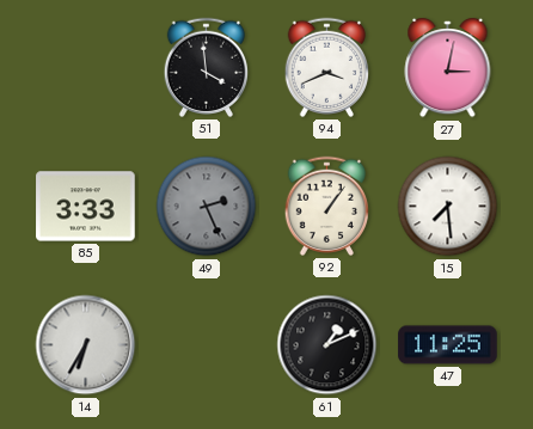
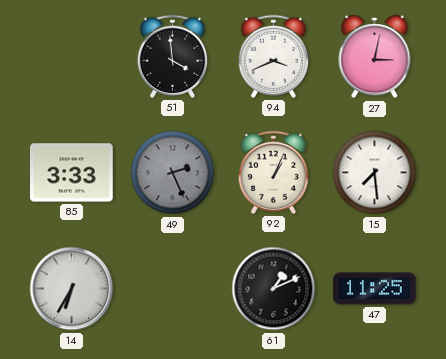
92: 1:06 -> 1:04
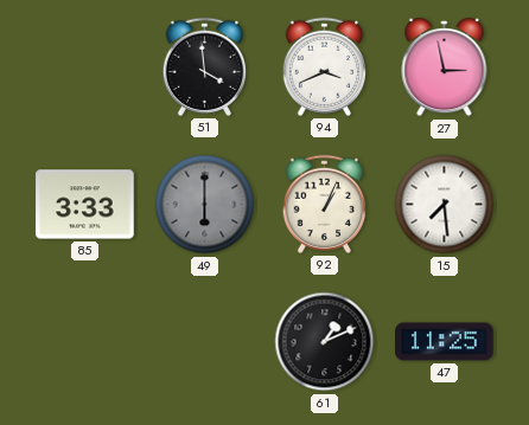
27: 3:02 -> 2:58
49: 2:26 -> 6:00
14: 6:35 -> none
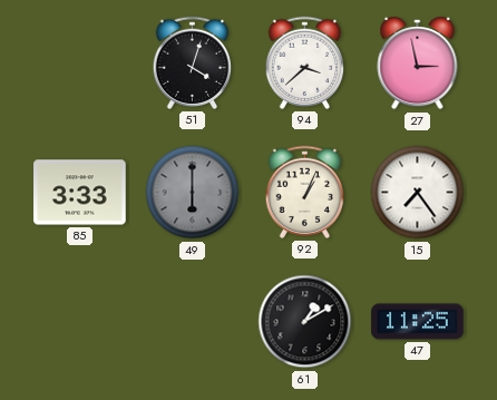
51: 3:59 -> 4:03
94: 3:41 -> 3:38
15: 7:29 -> 7:24
61: 1:11 -> 1:10
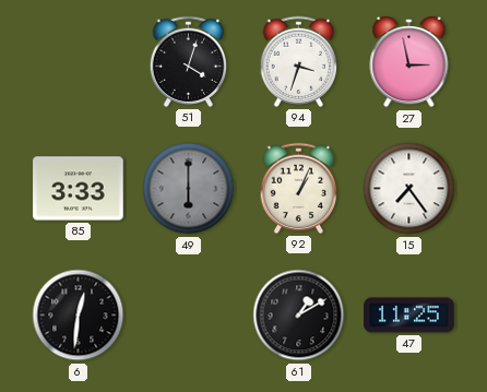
94: 3:38 -> 3:33
6: none -> 12:31
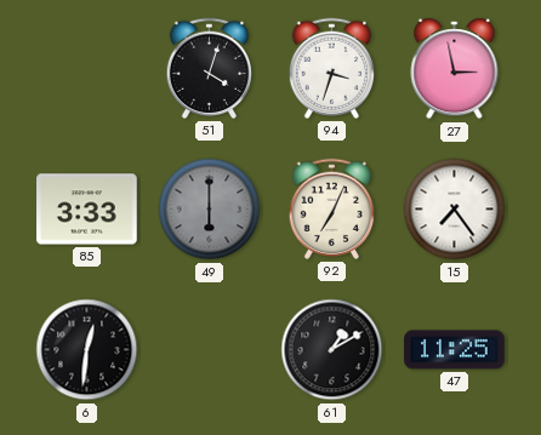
92: 1:04 -> 7:04
